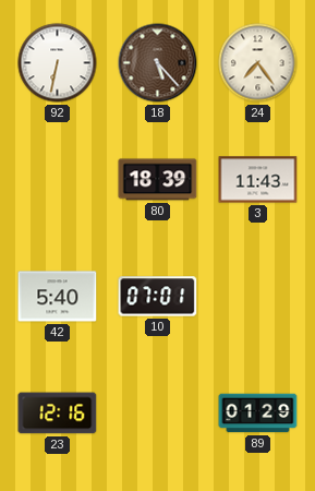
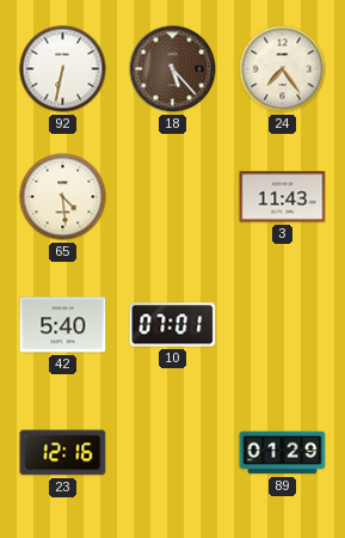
65: none -> 4:29
80: 18:39 -> none
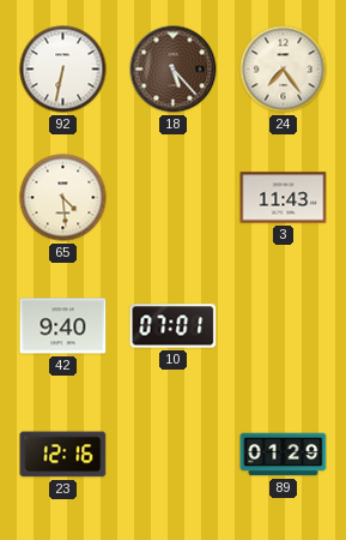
42: 5:40 -> 9:40
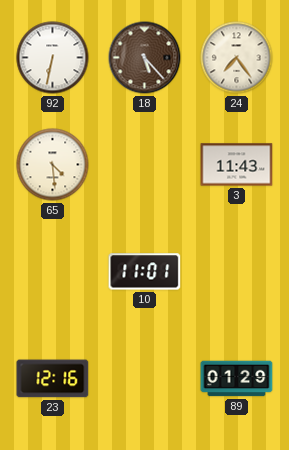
42: 9:40 -> none
10: 07:01 -> 11:01
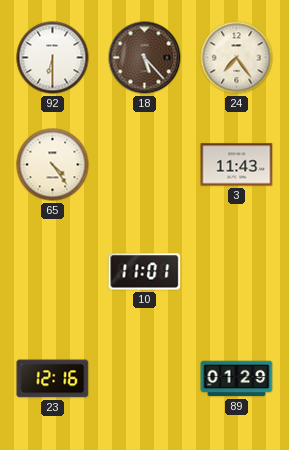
92: 6:32 -> 6:30
65: 4:29 -> 4:24
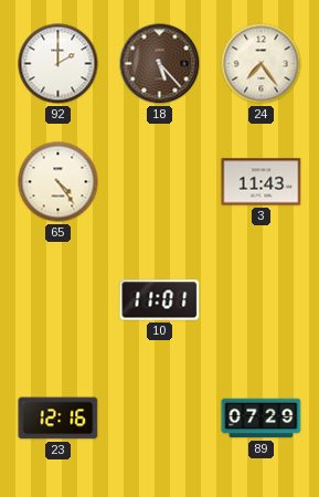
92: 6:30 -> 2:00
89: 01:29 -> 07:29
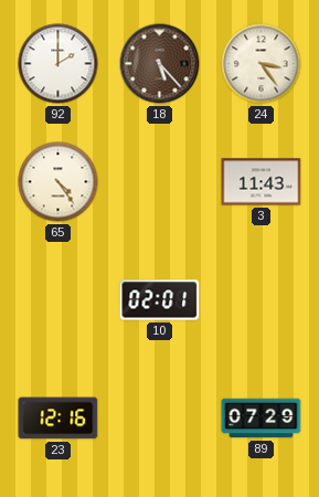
24: 7:24 -> 3:24
10: 11:01 -> 02:01
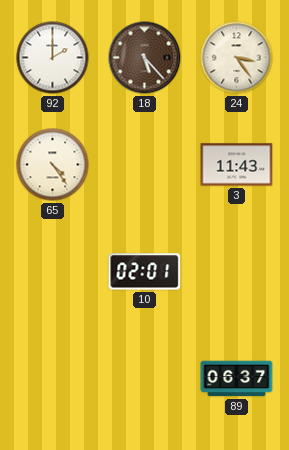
23: 12:16 -> none
89: 07:29 -> 06:37
